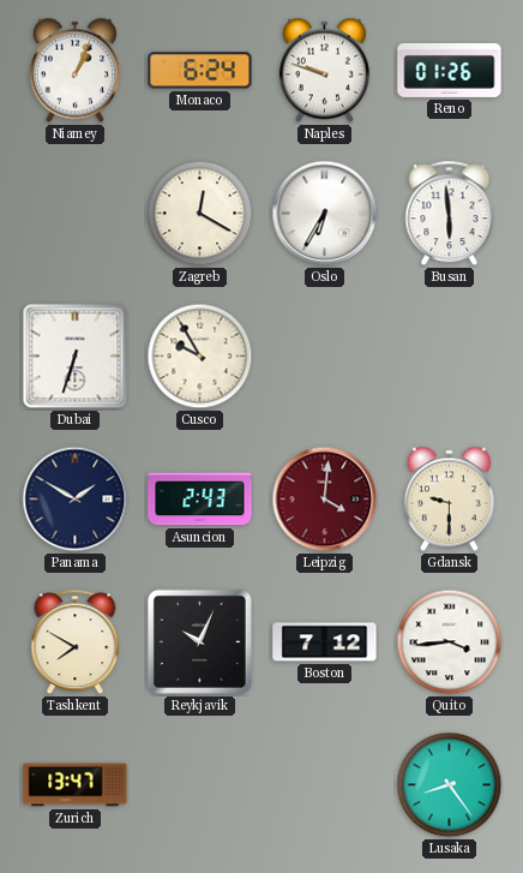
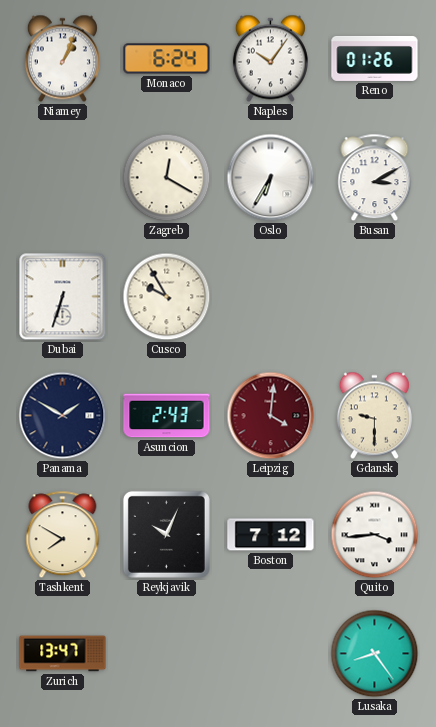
Naples: 9:48 -> 10:06
Busan: 5:59 -> 3:10
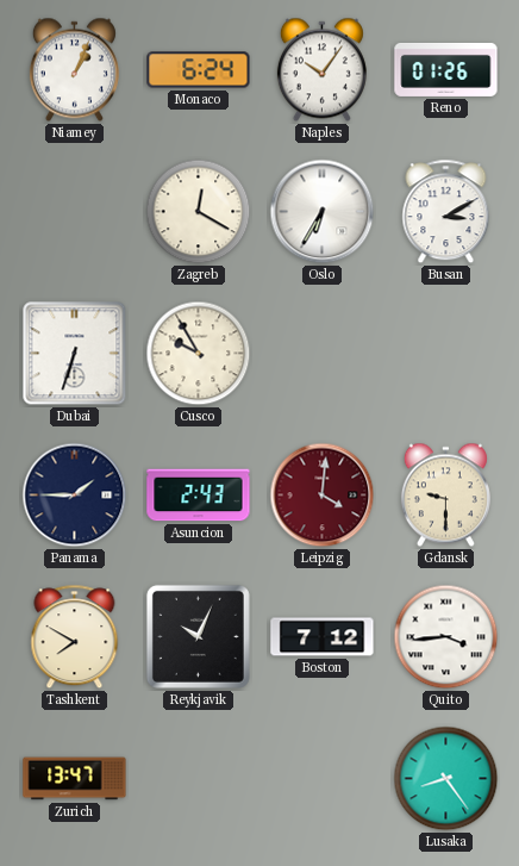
Panama: 1:50 -> 1:45
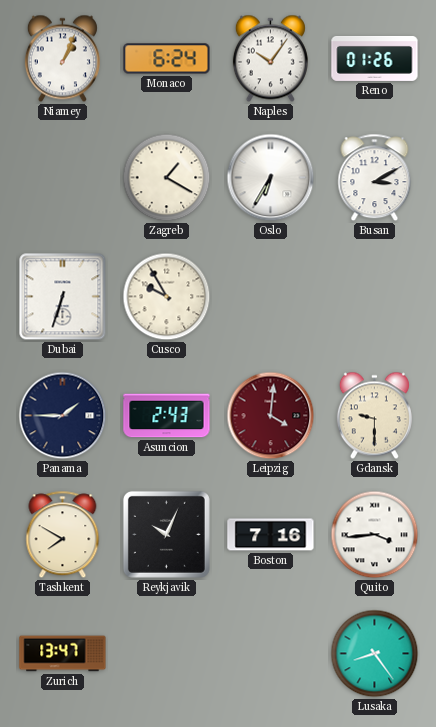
Zagreb: 12:20 -> 1:20
Boston: 7:12 -> 7:16
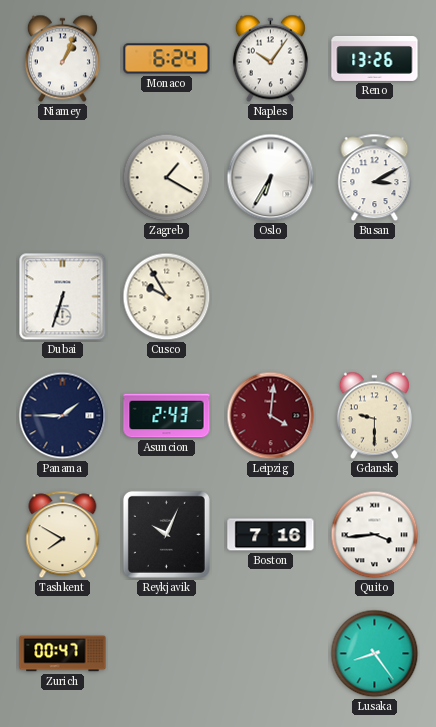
Reno: 01:26 -> 13:26
Zurich: 13:47 -> 00:47
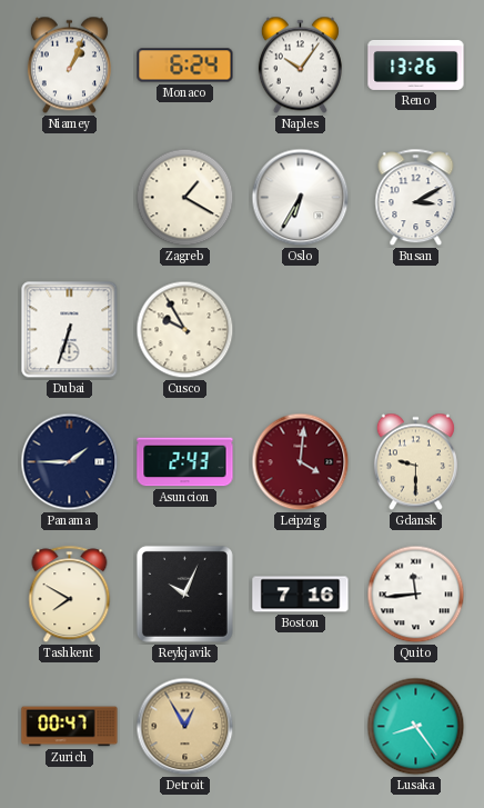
Quito: 3:44 -> 11:44
Detroit: none -> 12:55
